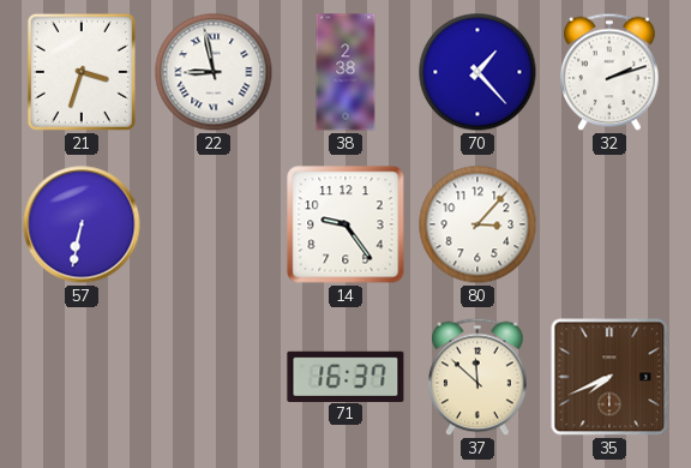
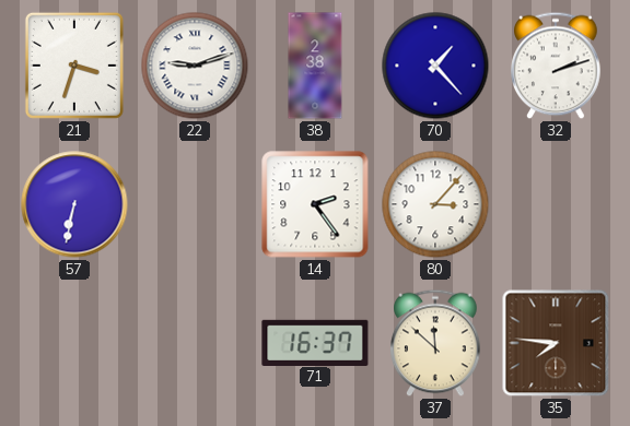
22: 8:58 -> 9:12
14: 9:24 -> 2:24
35: 7:41 -> 7:46
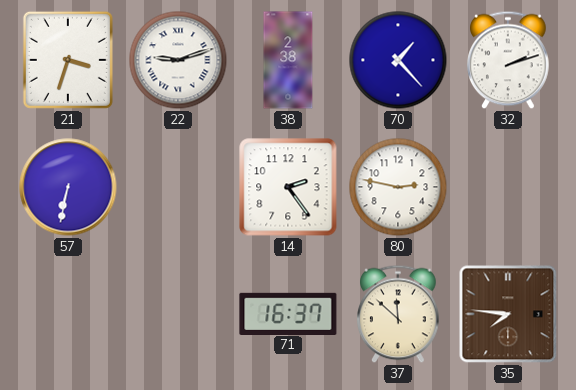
80: 3:07 -> 2:47
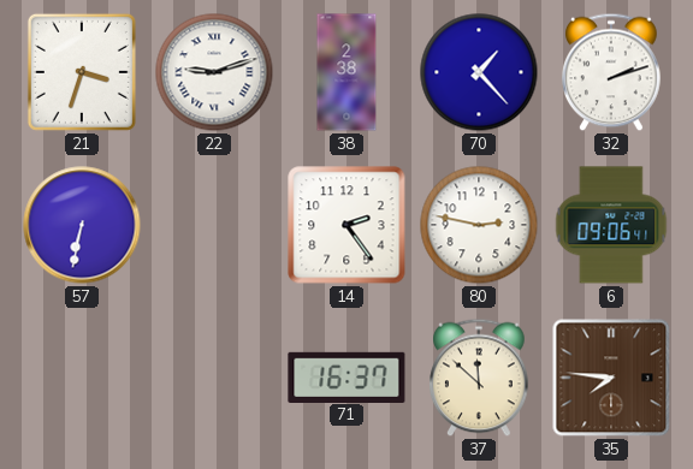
6: none -> 09:06
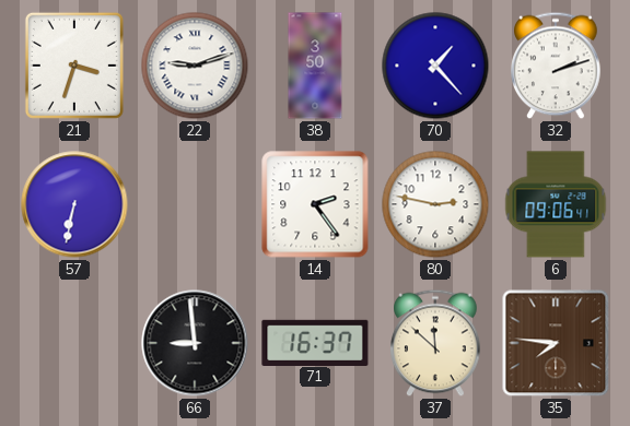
38: 2:38 -> 3:50
66: none -> 8:59
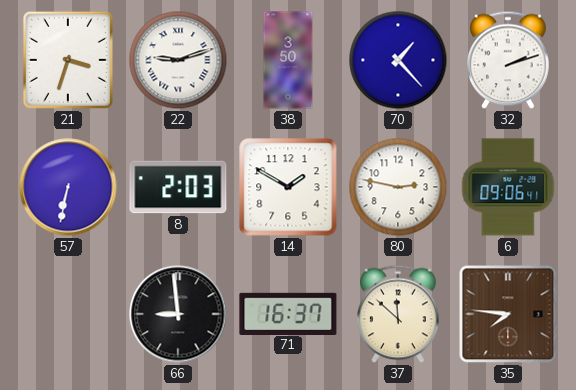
8: none -> 2:03
14: 2:24 -> 1:50
